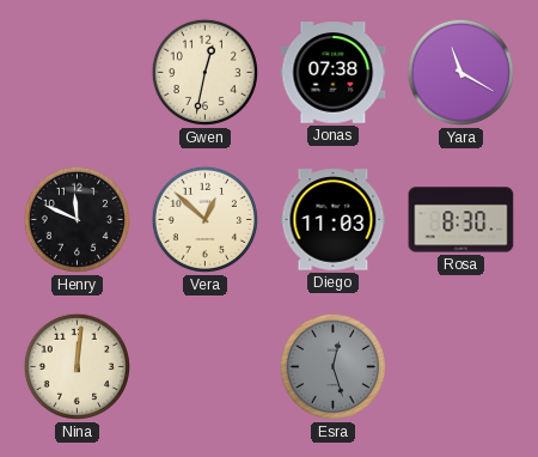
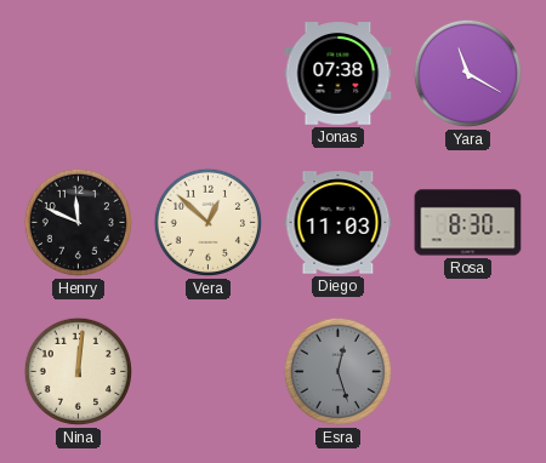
Gwen: 12:32 -> none
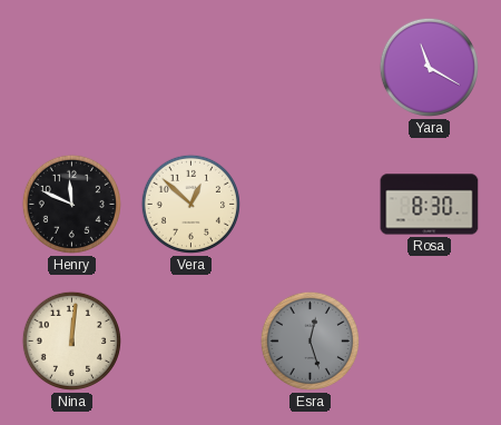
Jonas: 07:38 -> none
Diego: 11:03 -> none
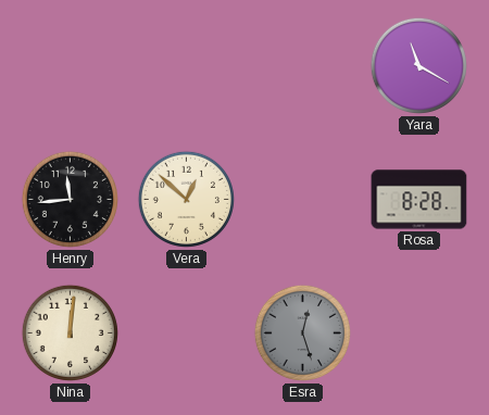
Henry: 11:49 -> 11:44
Rosa: 8:30 -> 8:28
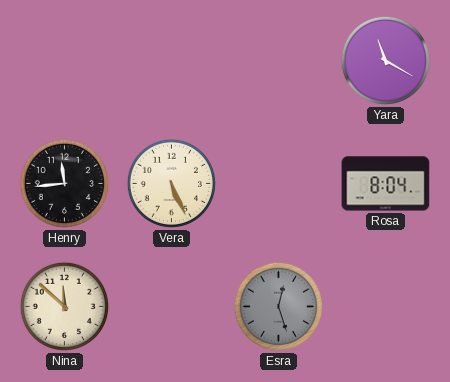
Vera: 12:52 -> 5:26
Rosa: 8:28 -> 8:04
Nina: 12:01 -> 11:52
